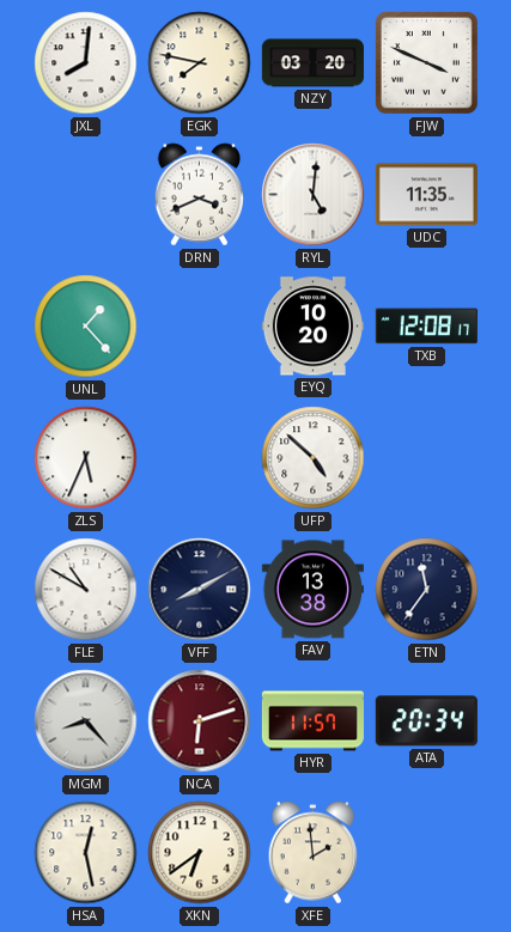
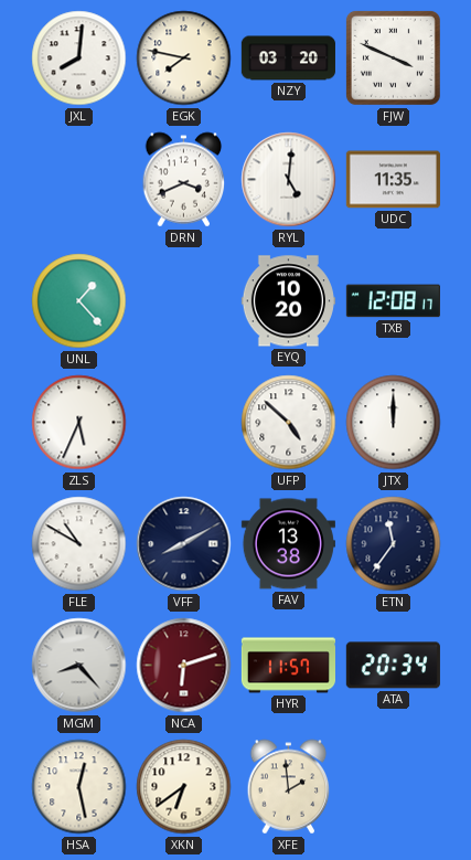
JTX: none -> 12:00
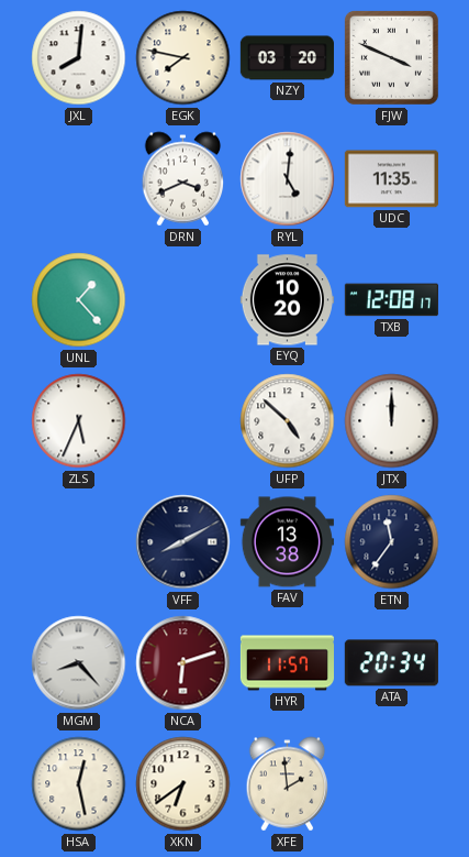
FLE: 10:50 -> none
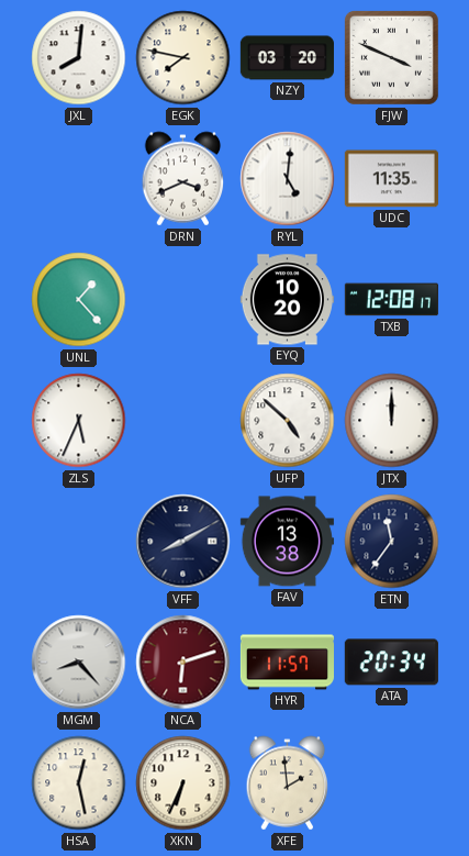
XKN: 6:39 -> 6:34
